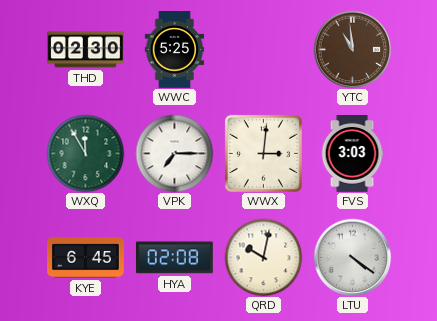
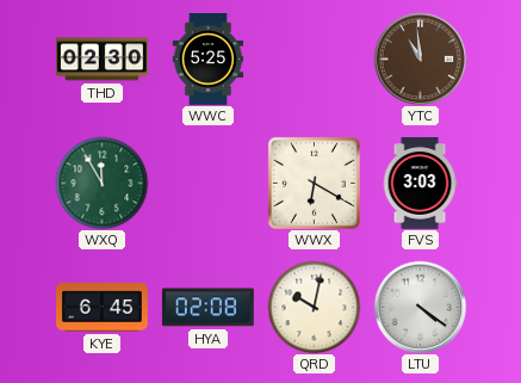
VPK: 7:15 -> none
WWX: 3:01 -> 6:20
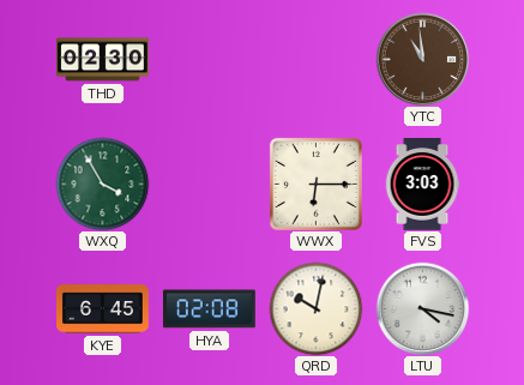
WWC: 5:25 -> none
WXQ: 11:55 -> 3:55
WWX: 6:20 -> 6:15
LTU: 4:21 -> 4:17
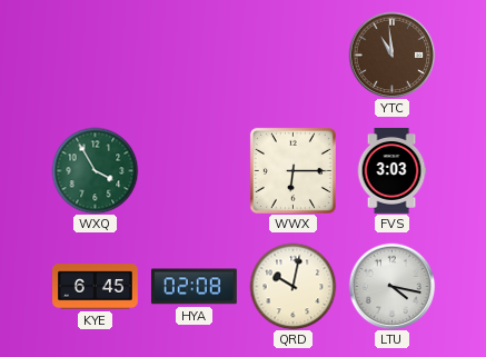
THD: 02:30 -> none
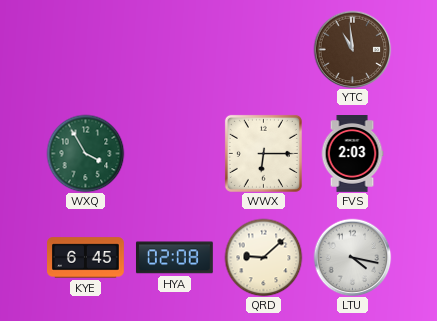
FVS: 3:03 -> 2:03
QRD: 10:02 -> 9:08
